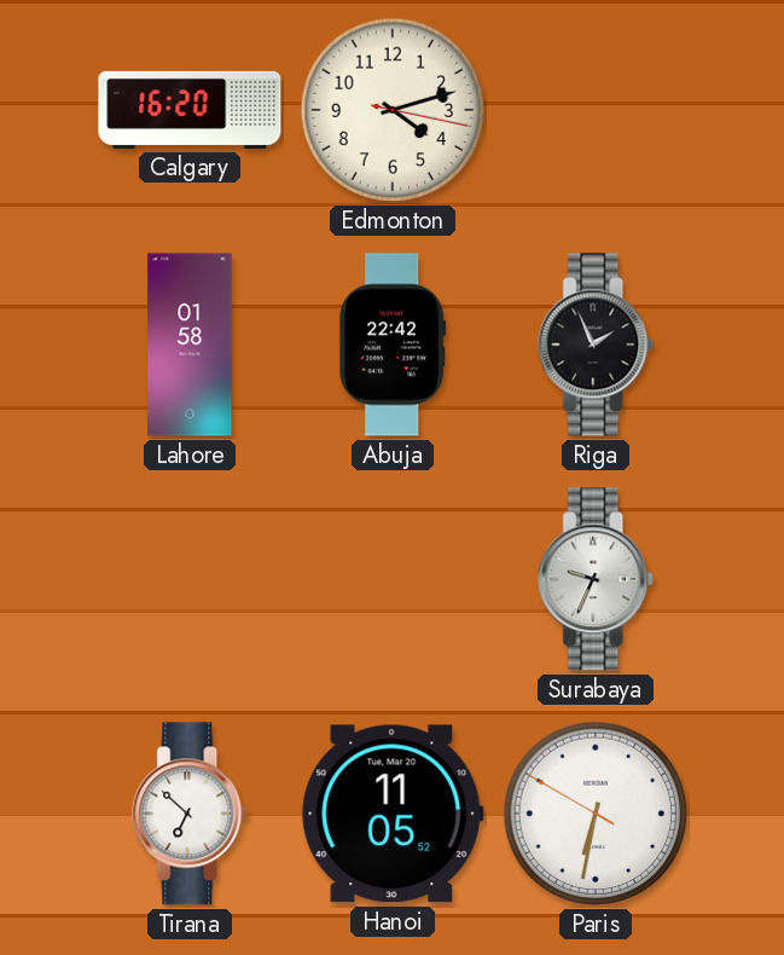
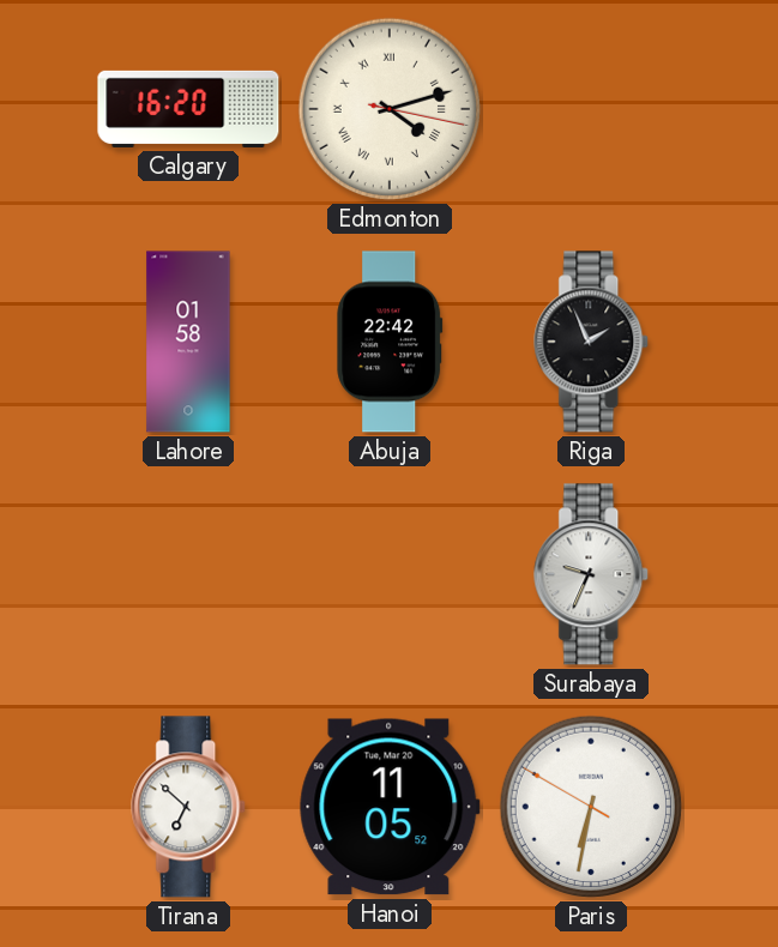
Edmonton numerals: Arabic -> Roman
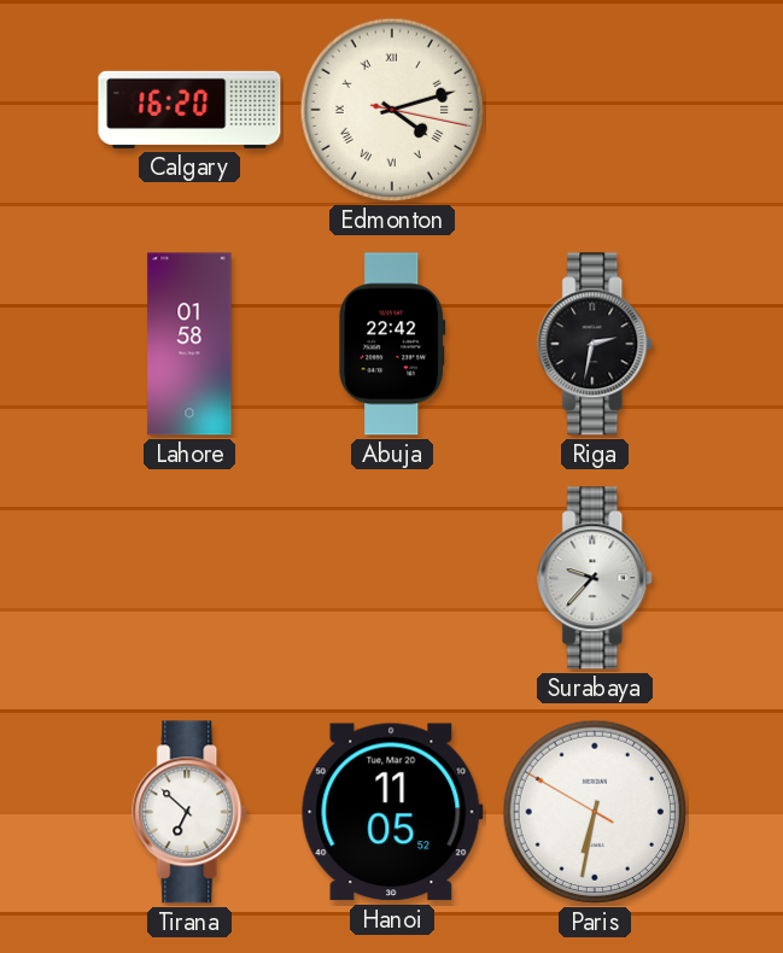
Riga: 1:56 -> 2:32
Surabaya: 9:34 -> 9:37
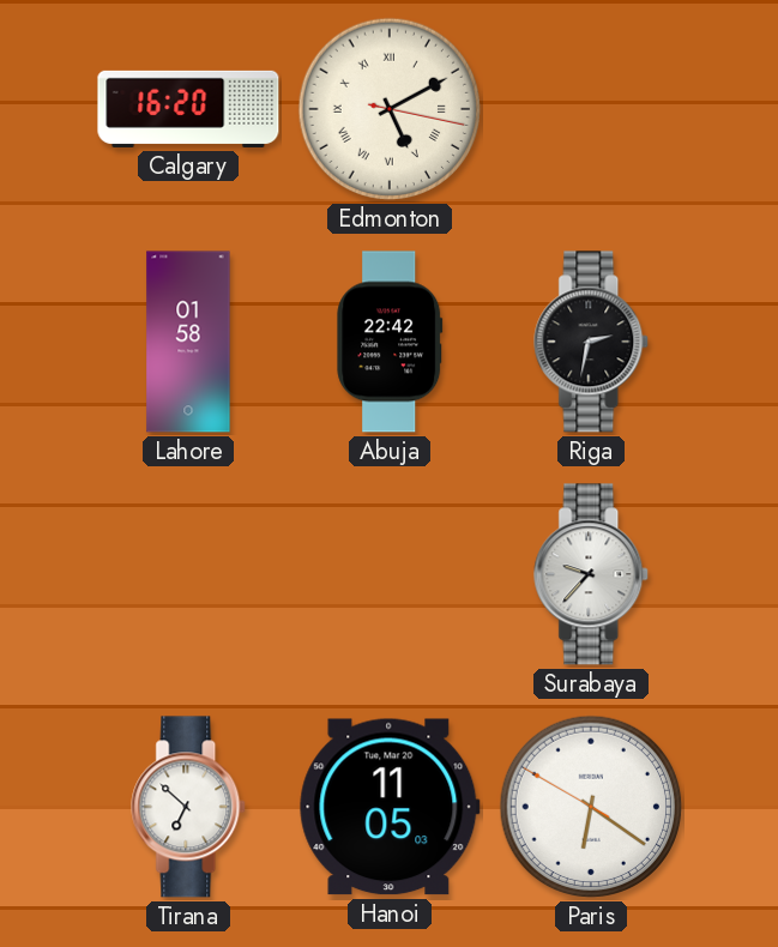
Edmonton: 4:12 -> 5:10
Hanoi: 11:05:52 -> 11:05:03
Paris: 6:31 -> 6:20
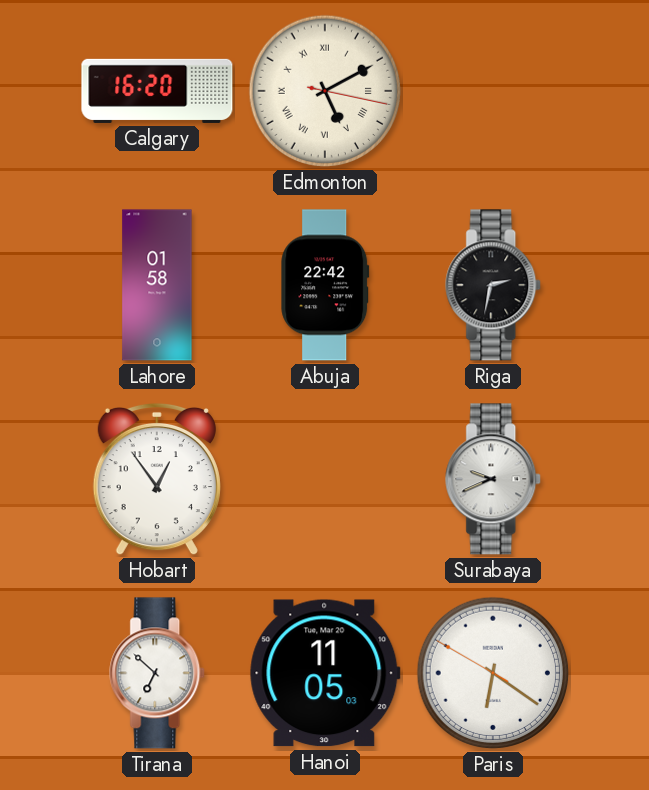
Hobart: none -> 12:54
Surabaya: 9:37 -> 9:41
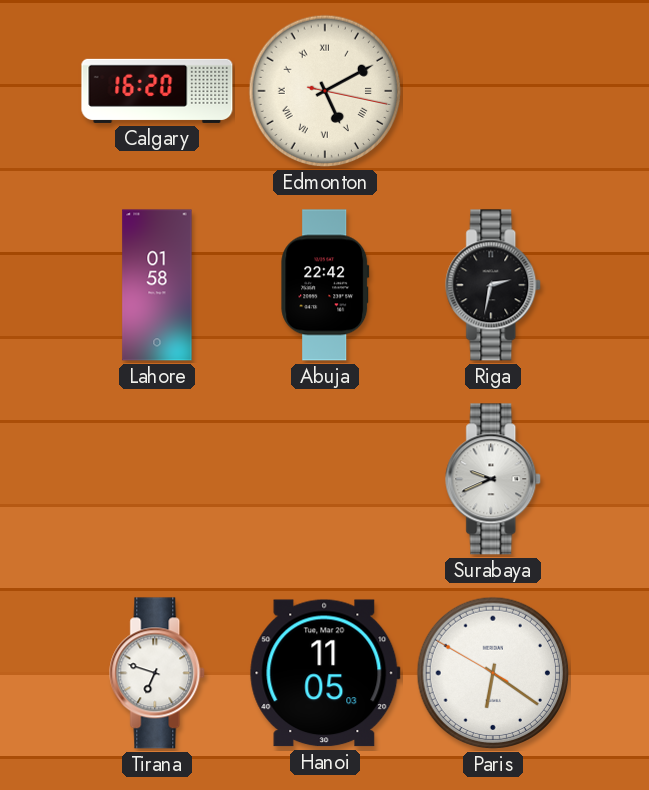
Hobart: 12:54 -> none
Tirana: 6:52 -> 6:48
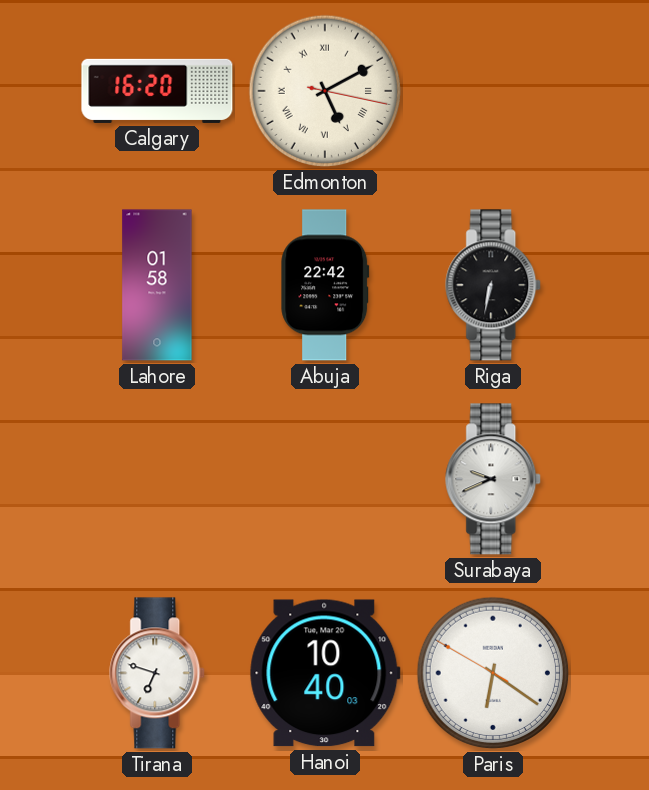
Riga: 2:32 -> 6:32
Hanoi: 11:05 -> 10:40
